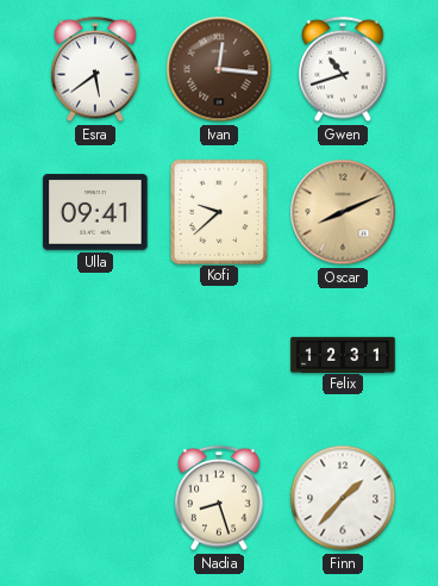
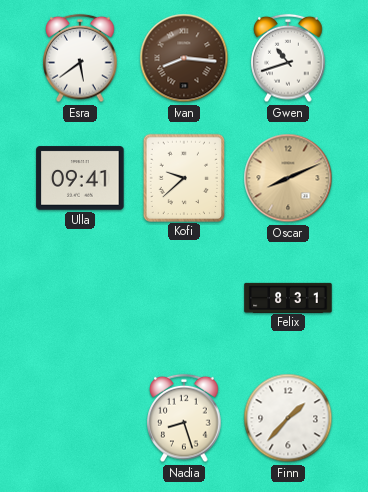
Ivan: 12:16 -> 8:16
Felix: 12:31 -> 8:31
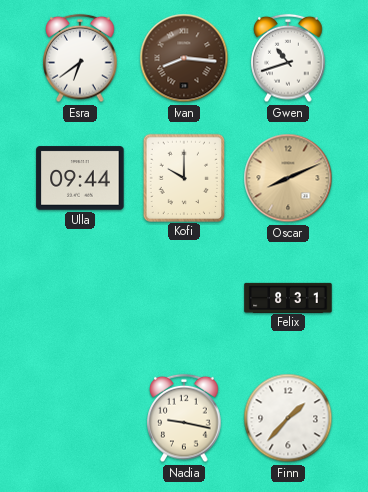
Esra: 5:39 -> 6:39
Ulla: 09:41 -> 09:44
Kofi: 9:38 -> 10:00
Nadia: 8:27 -> 9:17
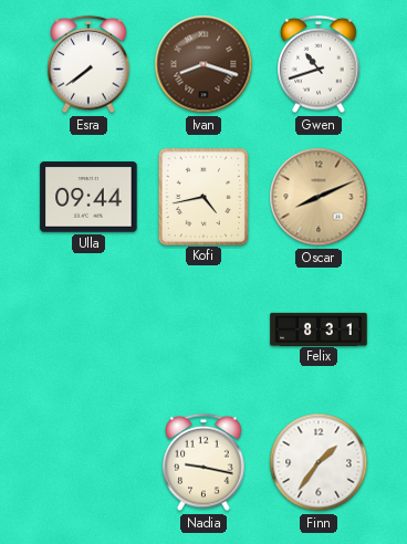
Esra: 6:39 -> 7:39
Ivan: 8:16 -> 8:18
Kofi: 10:00 -> 4:43
Finn: 1:37 -> 1:36
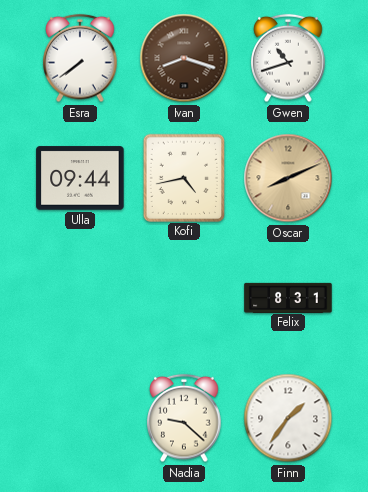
Nadia: 9:17 -> 9:22
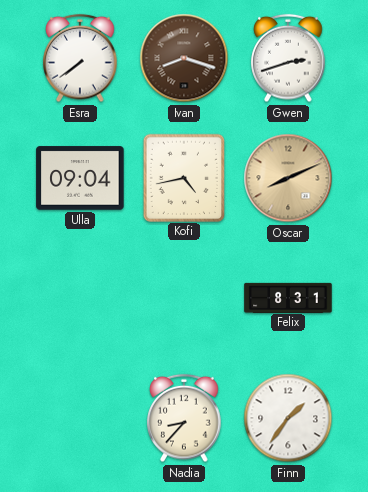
Gwen: 10:42 -> 2:42
Ulla: 09:44 -> 09:04
Nadia: 9:22 -> 8:37
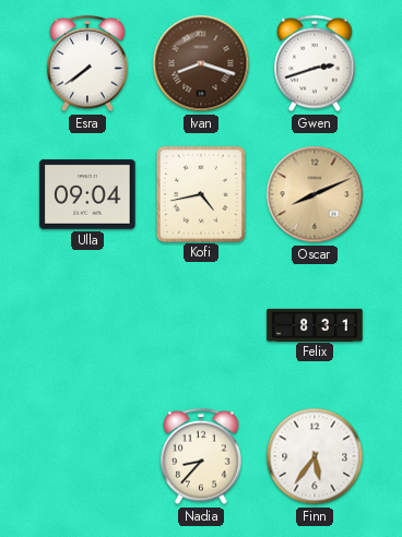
Finn: 1:36 -> 5:36
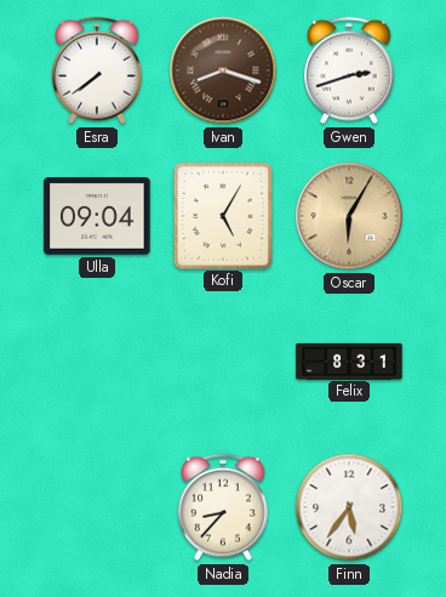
Kofi: 4:43 -> 5:05
Oscar: 8:11 -> 6:05
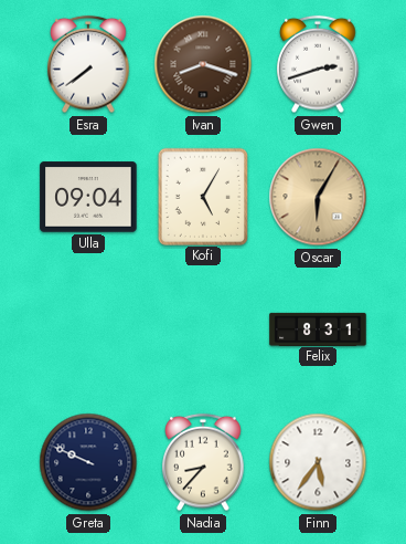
Greta: none -> 9:49
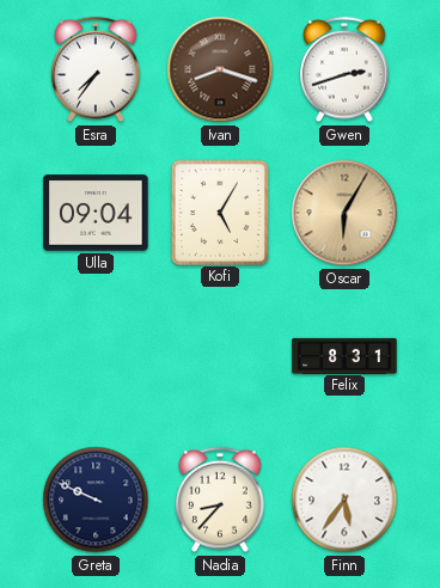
Esra: 7:39 -> 7:36
